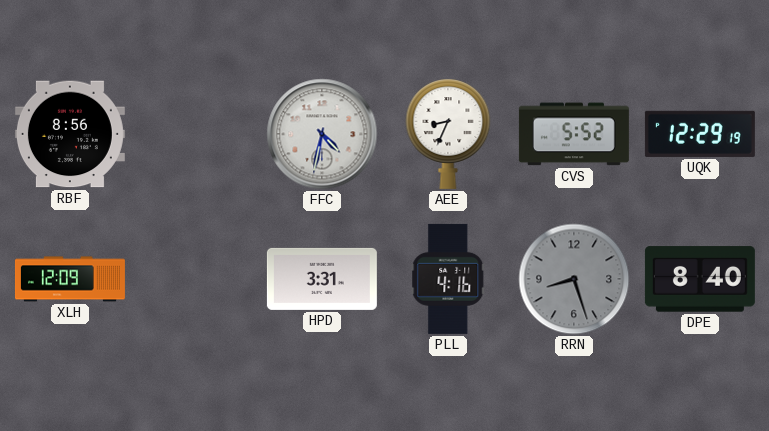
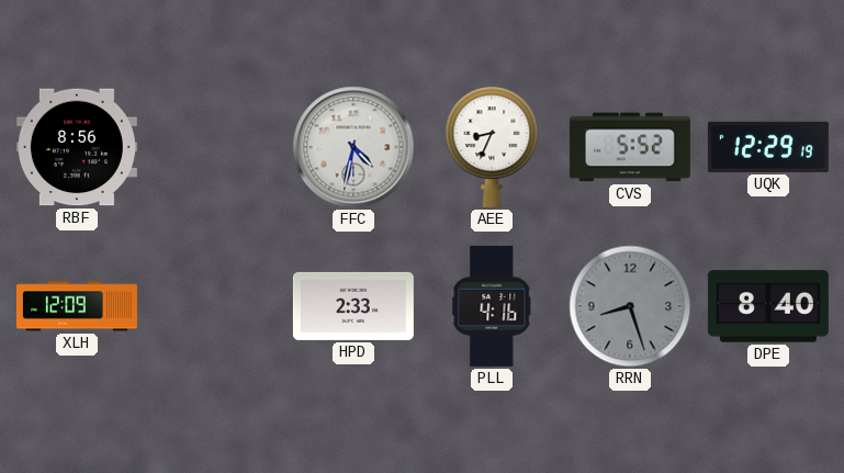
HPD: 3:31 -> 2:33
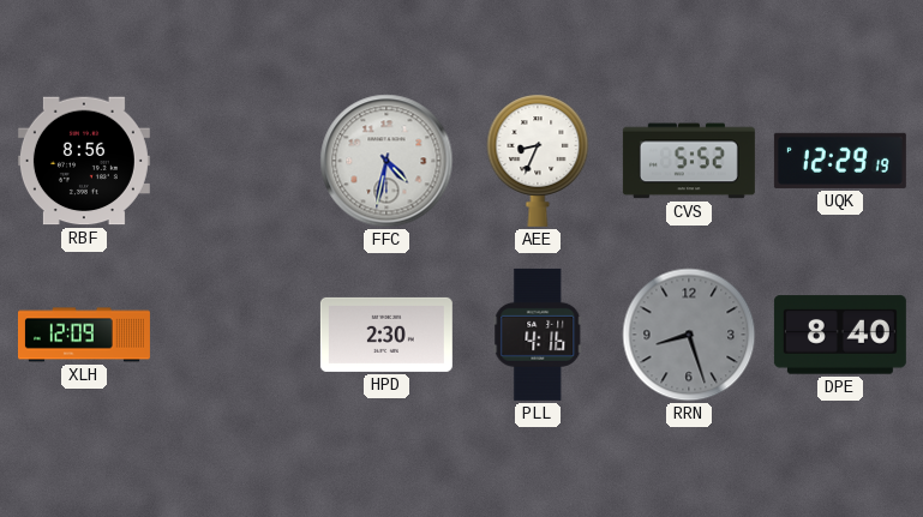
HPD: 2:33 -> 2:30
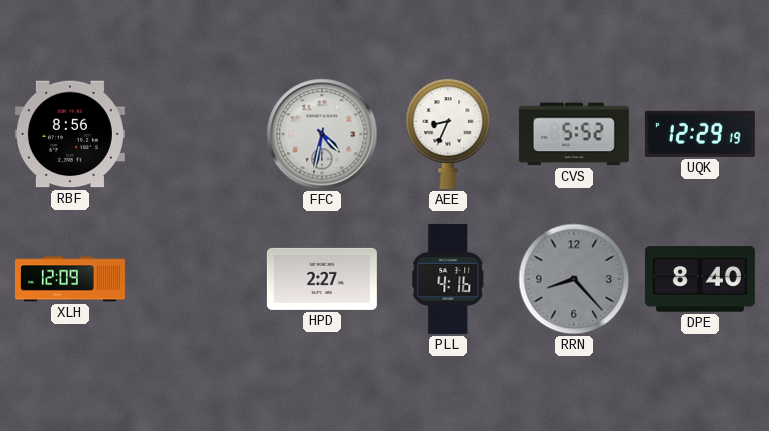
HPD: 2:30 -> 2:27
RRN: 8:27 -> 8:23
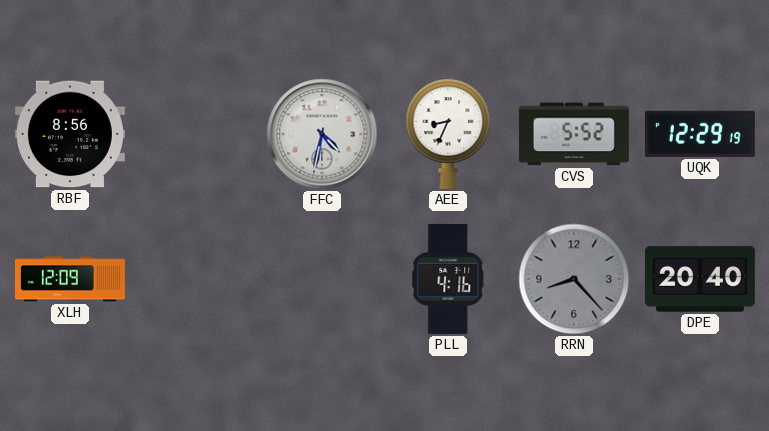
HPD: 2:27 -> none
DPE: 8:40 -> 20:40
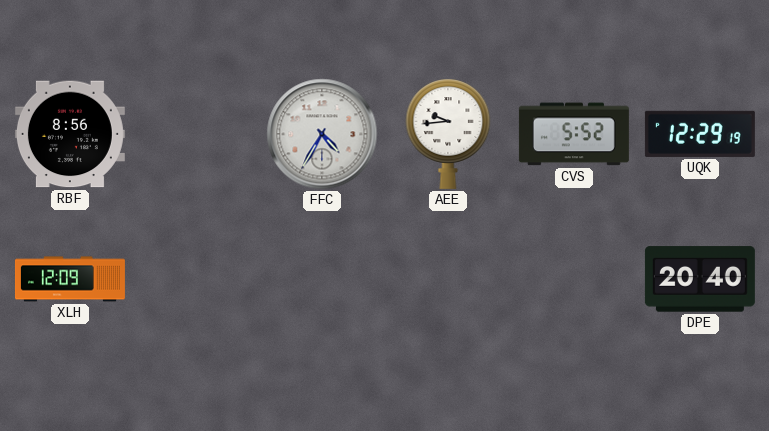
FFC: 4:32 -> 4:35
AEE: 8:34 -> 9:44
PLL: 4:16 -> none
RRN: 8:23 -> none
